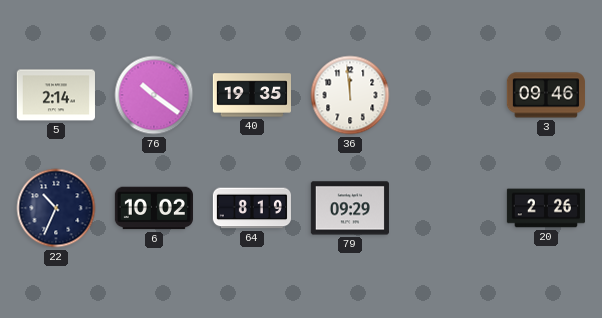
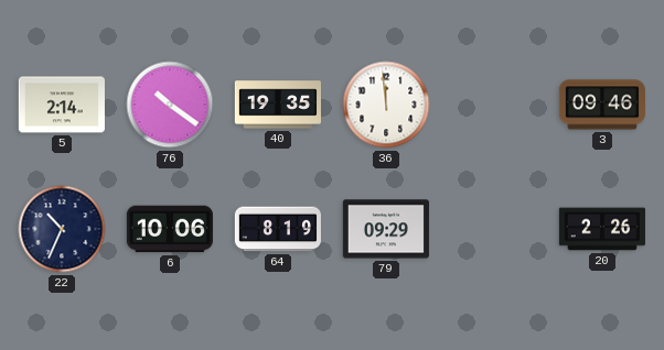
6: 10:02 -> 10:06
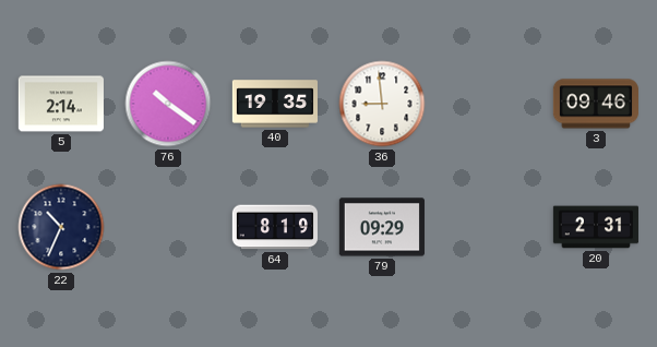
36: 11:59 -> 8:59
6: 10:06 -> none
20: 2:26 -> 2:31
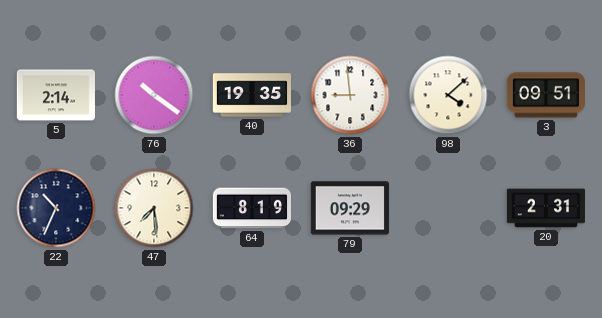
98: none -> 4:08
3: 09:46 -> 09:51
47: none -> 7:29
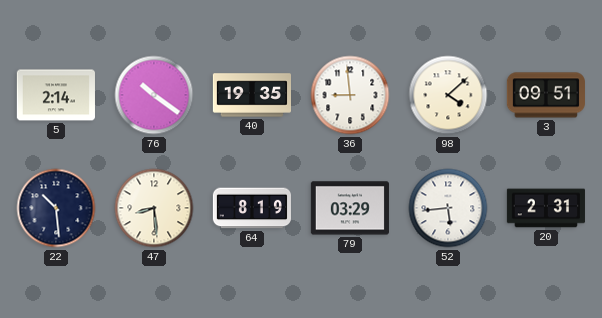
22: 10:34 -> 10:29
47: 7:29 -> 8:29
79: 09:29 -> 03:29
52: none -> 5:44
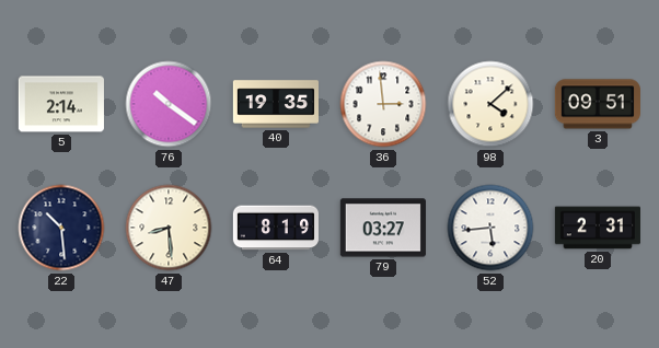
36: 8:59 -> 2:59
79: 03:29 -> 03:27
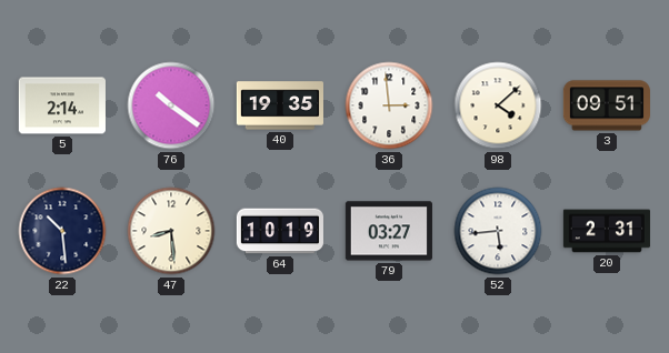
64: 8:19 -> 10:19
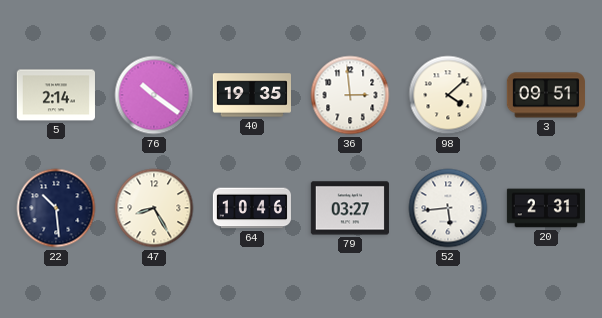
47: 8:29 -> 8:25
64: 10:19 -> 10:46
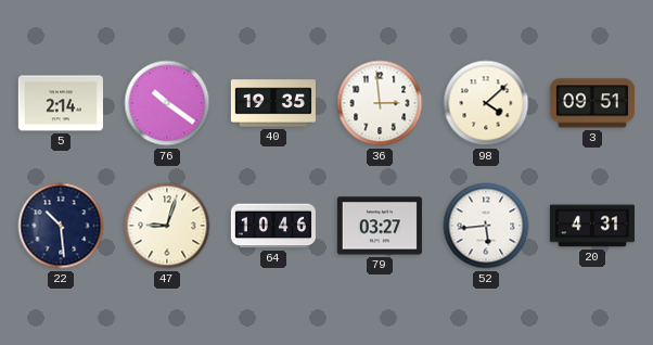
47: 8:25 -> 9:03
20: 2:31 -> 4:31
